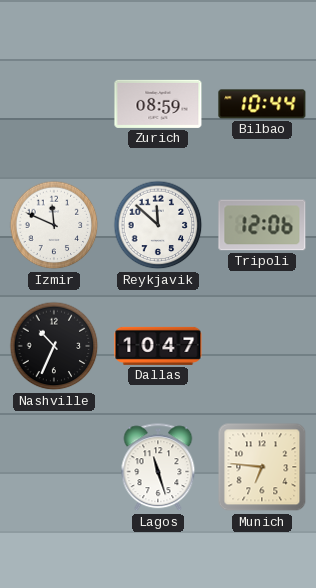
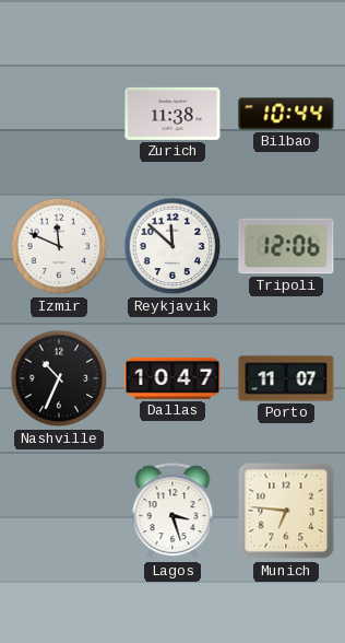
Zurich: 08:59 -> 11:38
Porto: none -> 11:07
Lagos: 11:27 -> 3:27
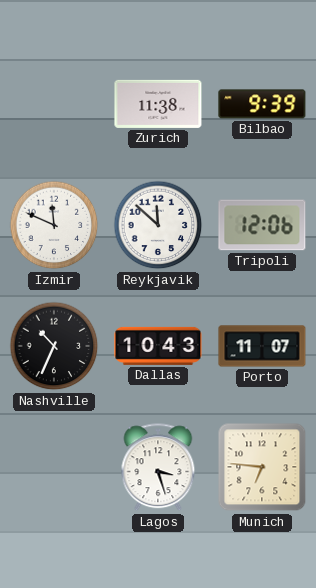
Bilbao: 10:44 -> 9:39
Dallas: 10:47 -> 10:43
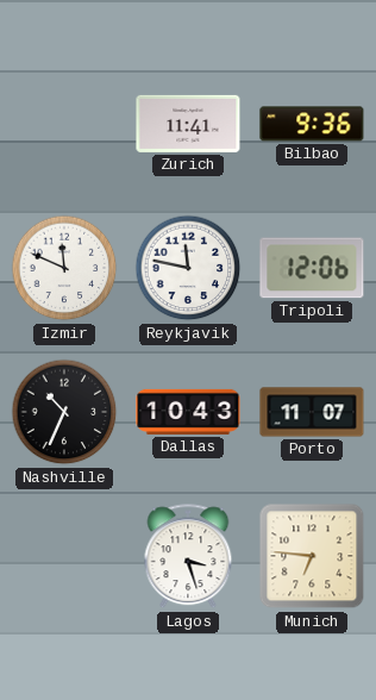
Zurich: 11:38 -> 11:41
Bilbao: 9:39 -> 9:36
Reykjavik: 11:52 -> 11:47
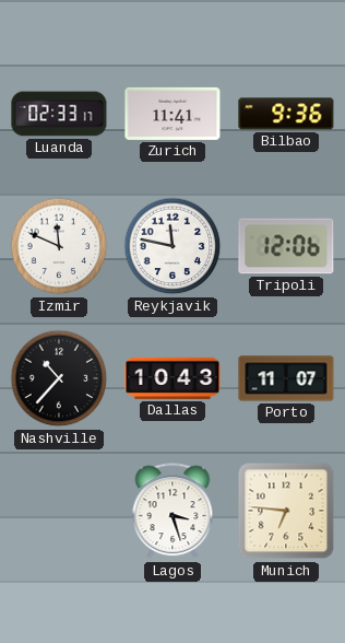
Luanda: none -> 02:33
Nashville: 10:34 -> 10:37
